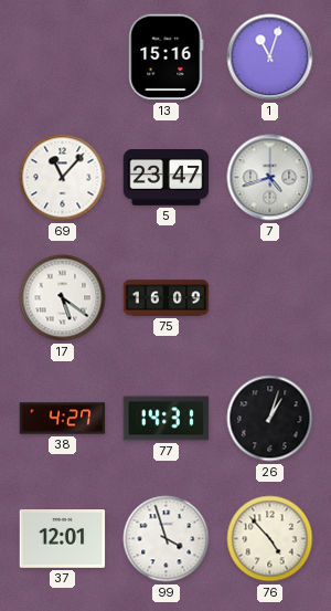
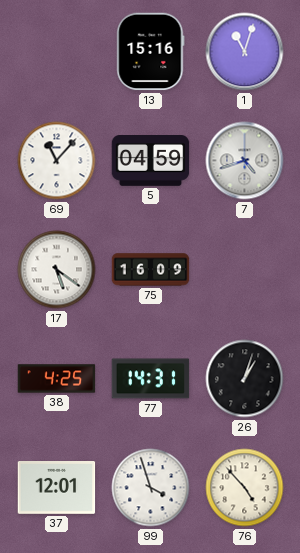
5: 23:47 -> 04:59
38: 4:27 -> 4:25
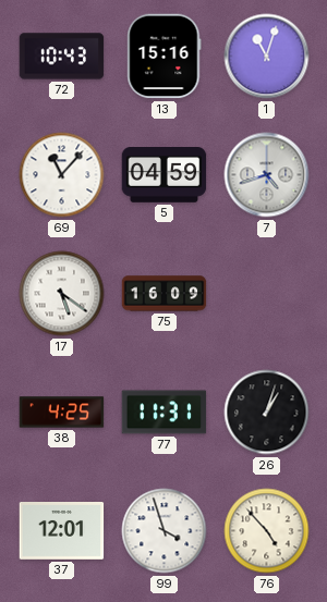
72: none -> 10:43
77: 14:31 -> 11:31
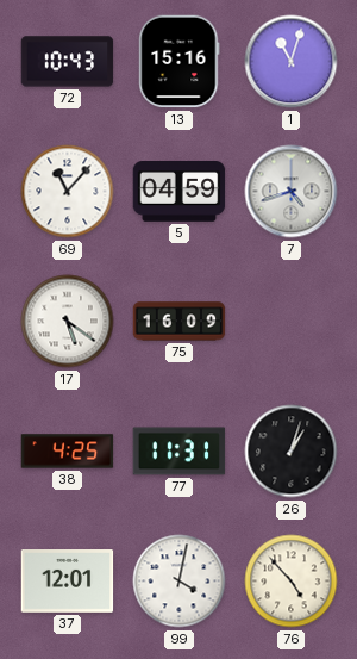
99: 3:57 -> 4:02
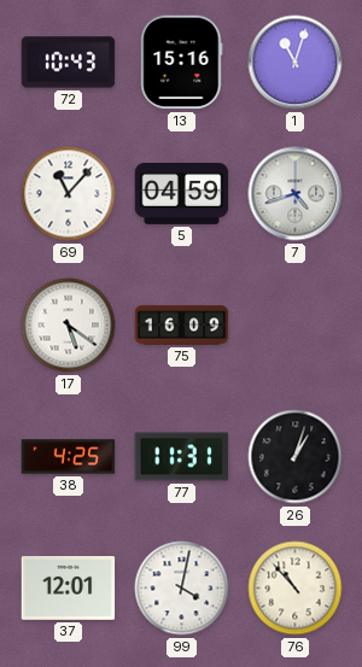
76: 4:53 -> 10:53
